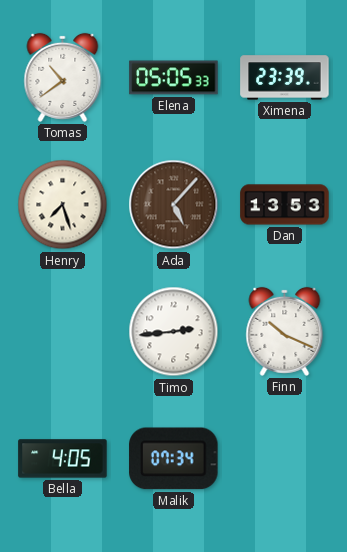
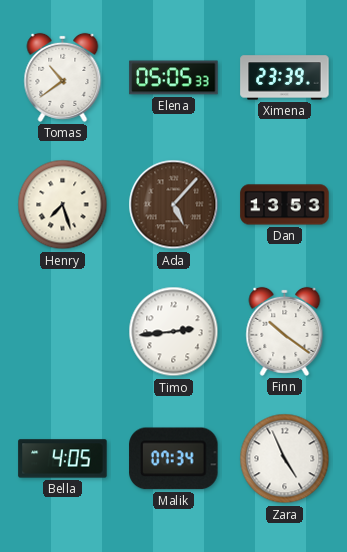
Finn: 10:19 -> 10:21
Zara: none -> 4:56
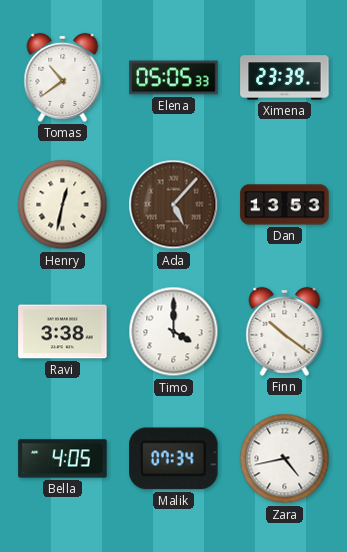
Henry: 7:27 -> 12:32
Ravi: none -> 3:38
Timo: 2:44 -> 4:00
Zara: 4:56 -> 4:43
